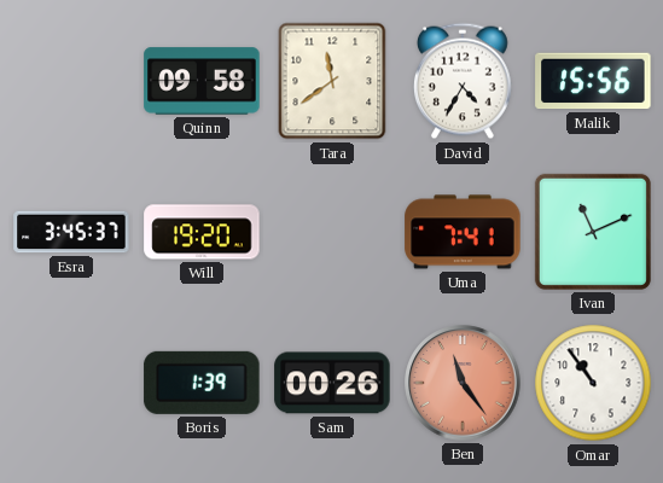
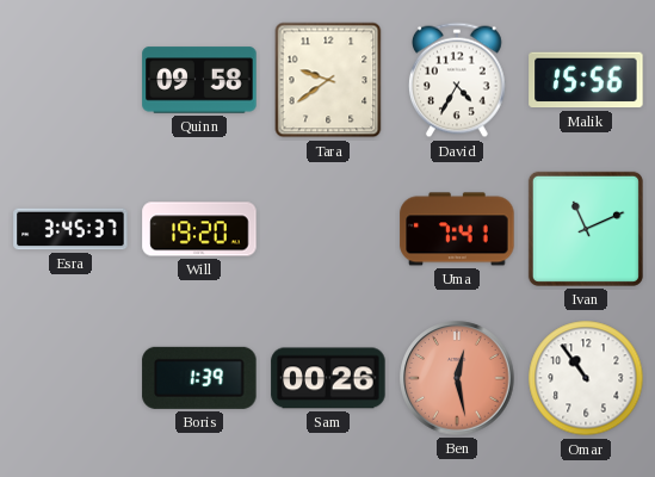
Tara: 11:39 -> 9:39
Ben: 11:24 -> 12:28
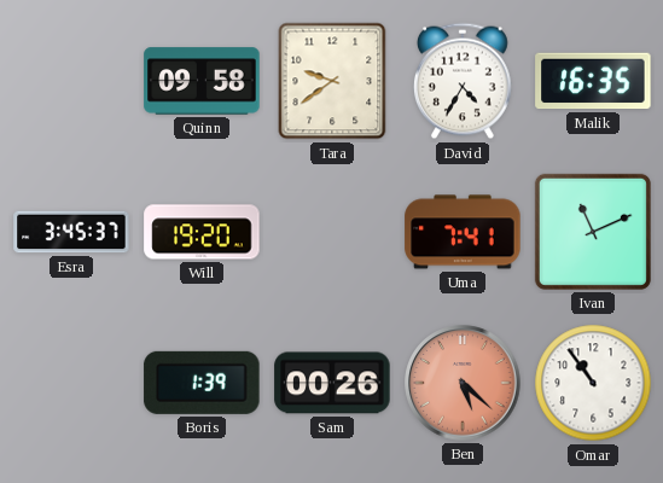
Malik: 15:56 -> 16:35
Ben: 12:28 -> 5:22
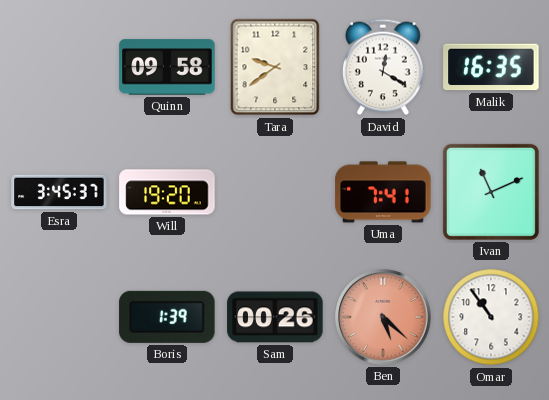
David: 4:35 -> 12:20
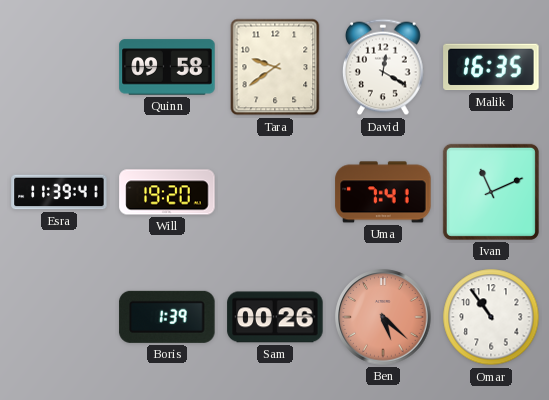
Esra: 3:45 -> 11:39
